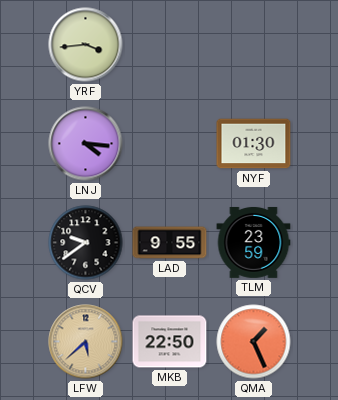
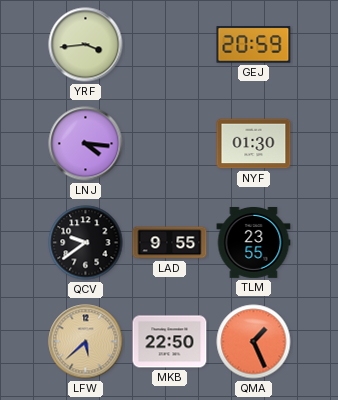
GEJ: none -> 20:59
TLM: 23:59 -> 23:55
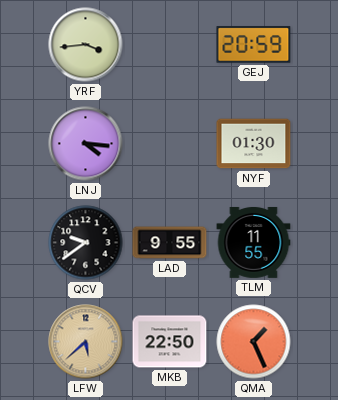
TLM: 23:55 -> 11:55
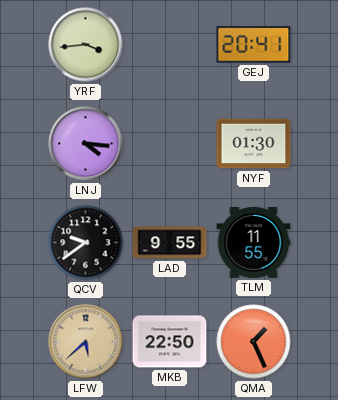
GEJ: 20:59 -> 20:41
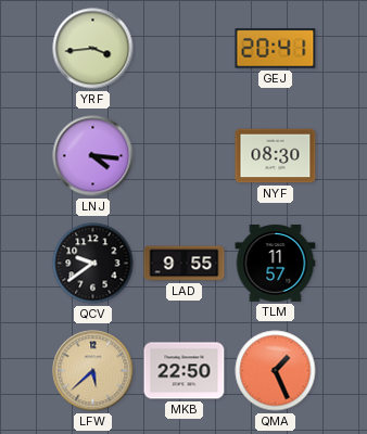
NYF: 01:30 -> 08:30
TLM: 11:55 -> 11:57
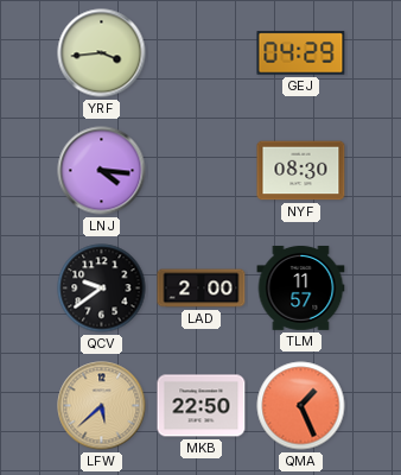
GEJ: 20:41 -> 04:29
LAD: 9:55 -> 2:00
